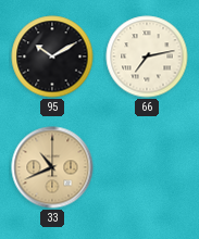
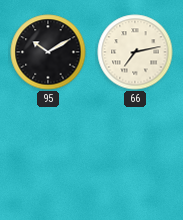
33: 10:41 -> none
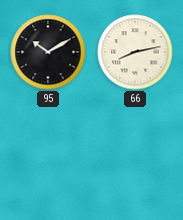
66: 7:13 -> 8:13
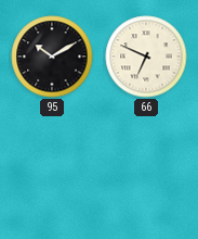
66: 8:13 -> 6:49
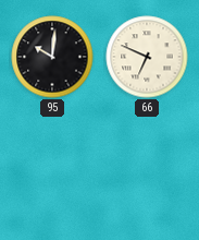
95: 10:10 -> 10:01
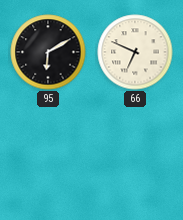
95: 10:01 -> 6:10
